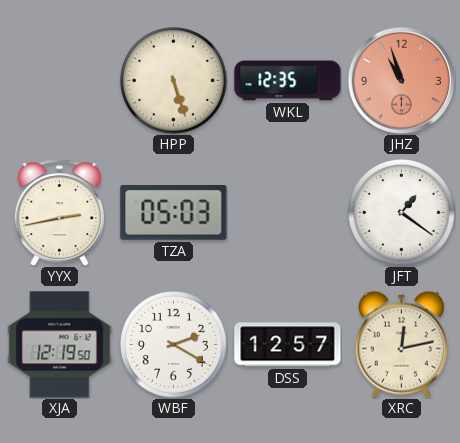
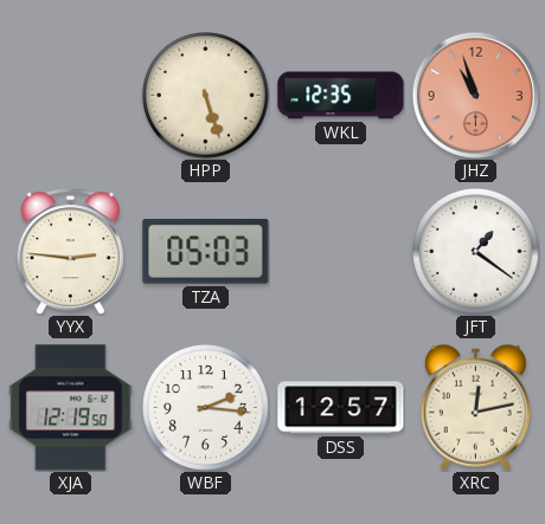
YYX: 2:43 -> 2:46
WBF: 2:20 -> 2:16
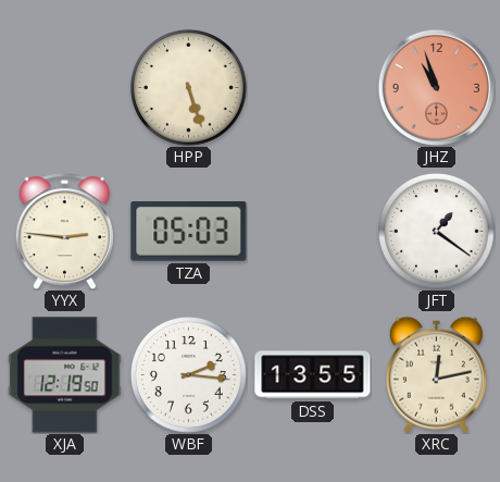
WKL: 12:35 -> none
DSS: 12:57 -> 13:55
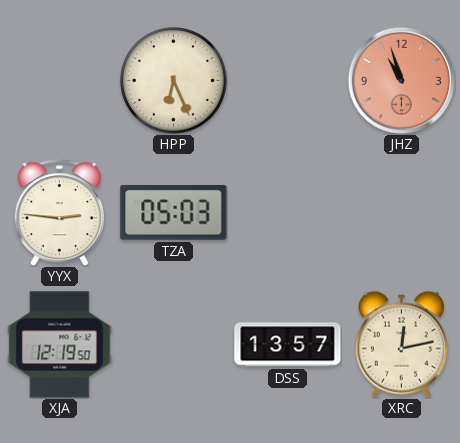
HPP: 5:27 -> 6:26
JFT: 1:21 -> none
WBF: 2:16 -> none
DSS: 13:55 -> 13:57
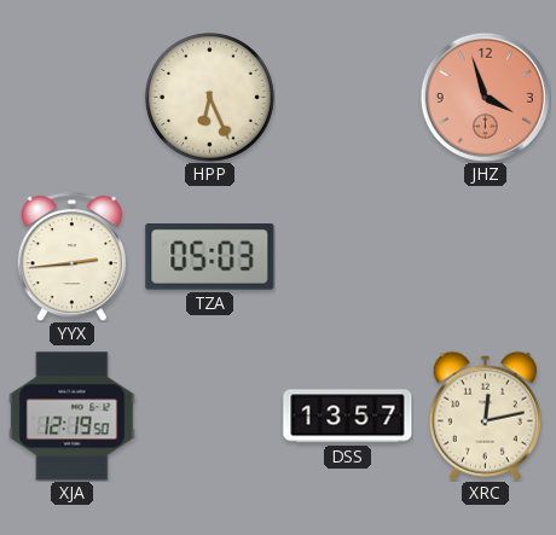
JHZ: 10:57 -> 3:57
YYX: 2:46 -> 2:44
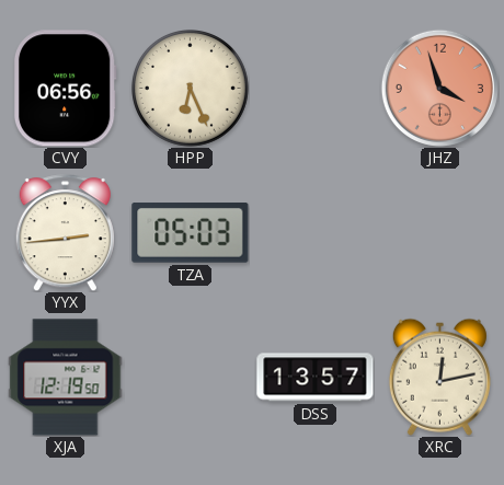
CVY: none -> 06:56
